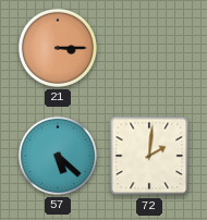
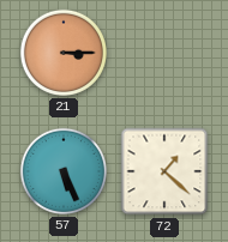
57: 5:22 -> 5:26
72: 2:01 -> 1:22
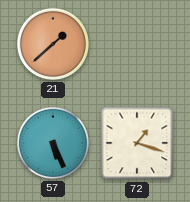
21: 3:15 -> 1:38
72: 1:22 -> 1:18
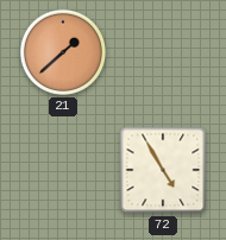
57: 5:26 -> none
72: 1:18 -> 4:55
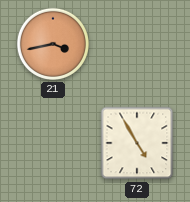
21: 1:38 -> 3:43
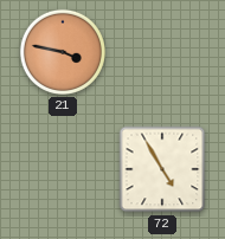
21: 3:43 -> 3:47
